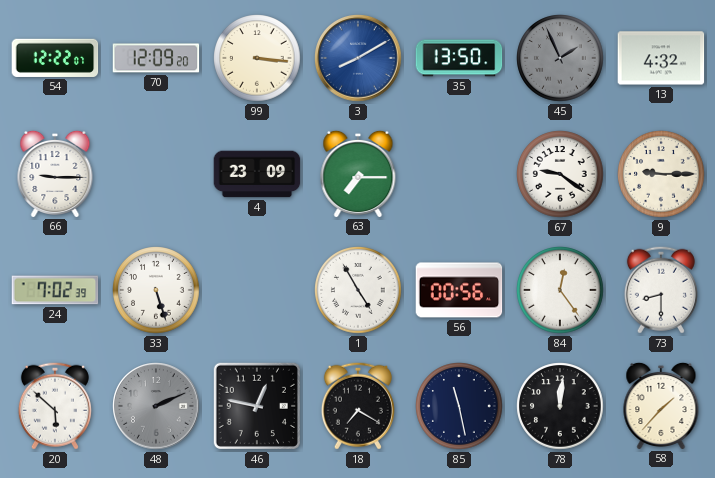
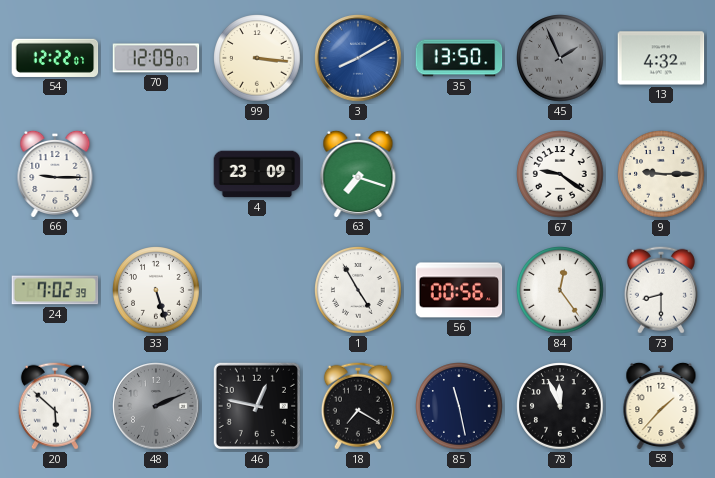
70: 12:09:20 -> 12:09:07
63: 7:15 -> 7:18
78: 12:01 -> 11:56
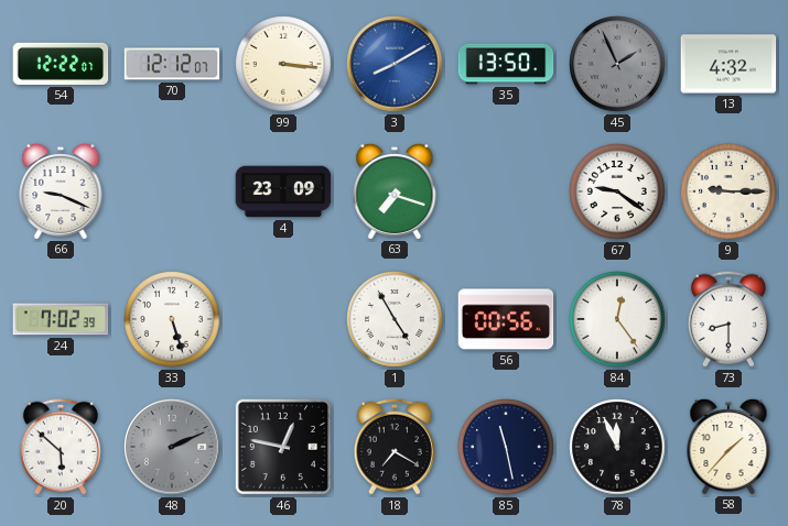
70: 12:09 -> 12:12
66: 9:15 -> 9:19
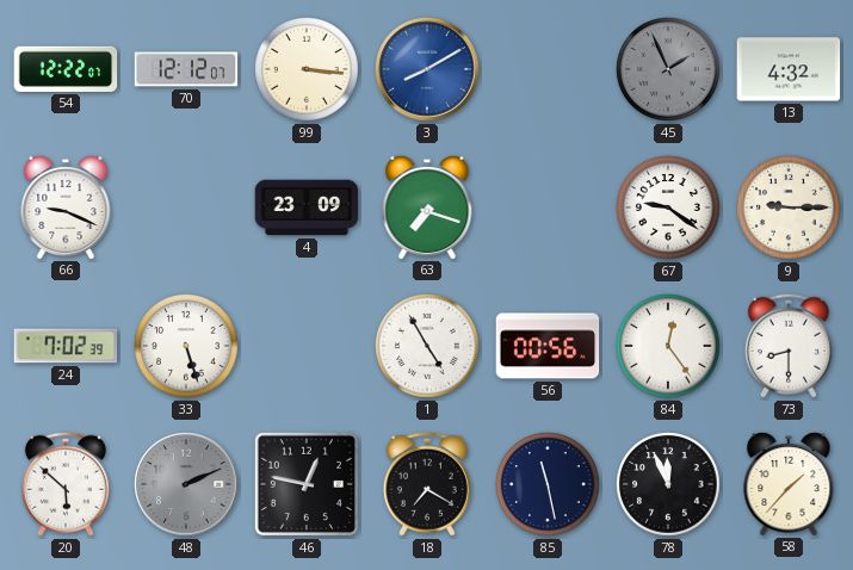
35: 13:50 -> none
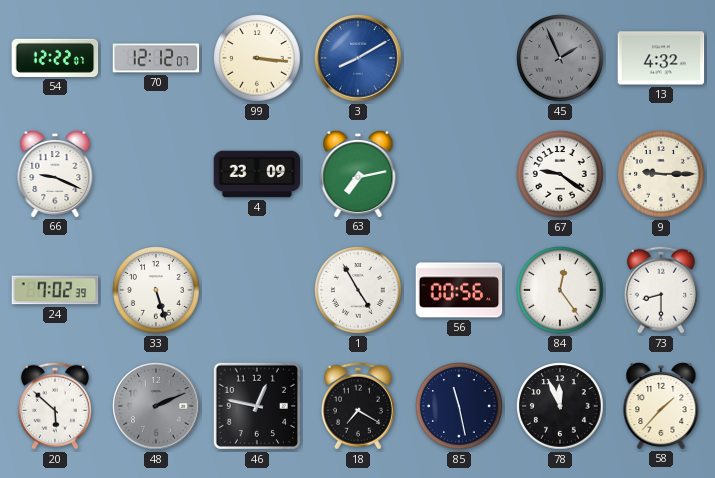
63: 7:18 -> 7:13
